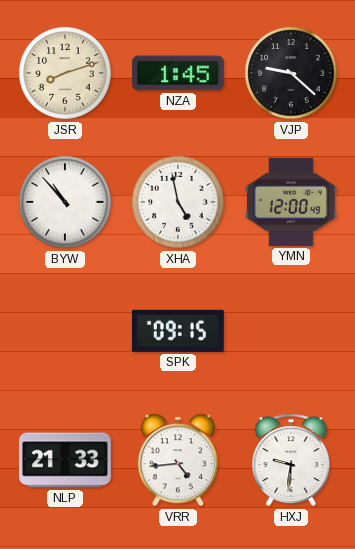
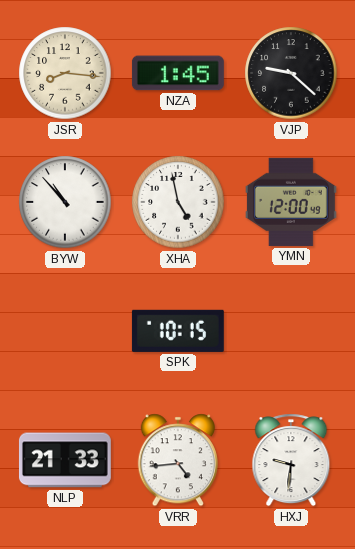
JSR: 8:12 -> 8:16
SPK: 09:15 -> 10:15
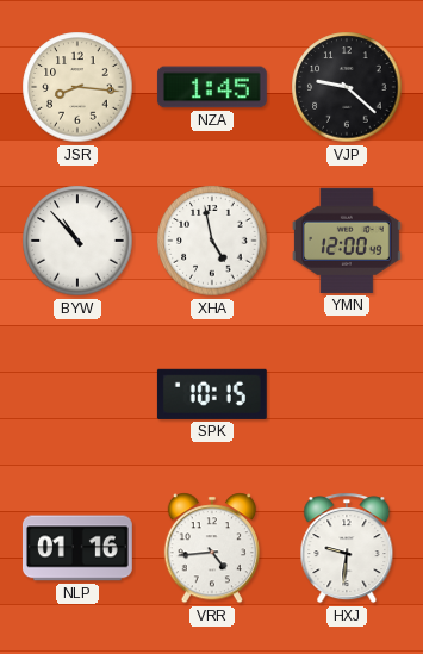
NLP: 21:33 -> 01:16
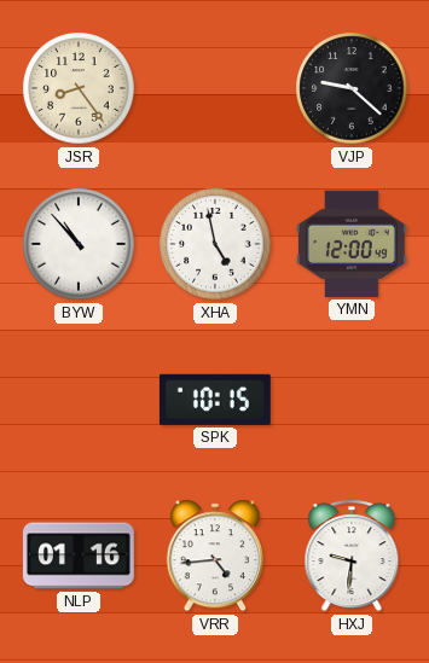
JSR: 8:16 -> 8:24
NZA: 1:45 -> none
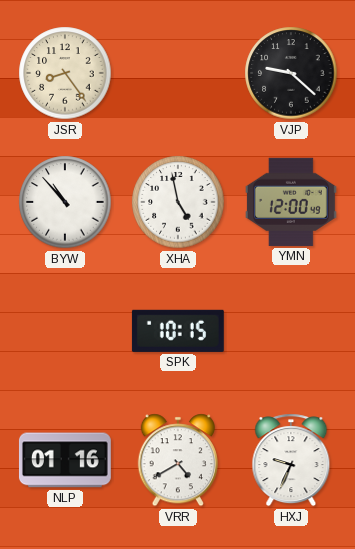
VRR: 4:44 -> 4:40
HXJ: 9:31 -> 9:34
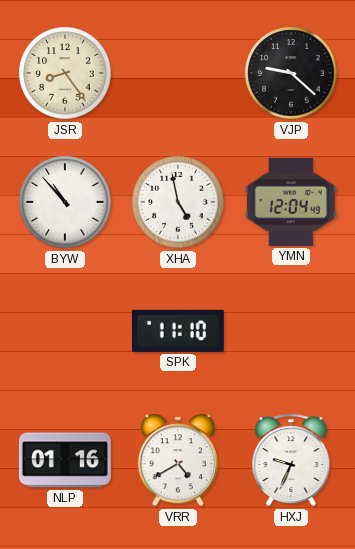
YMN: 12:00 -> 12:04
SPK: 10:15 -> 11:10
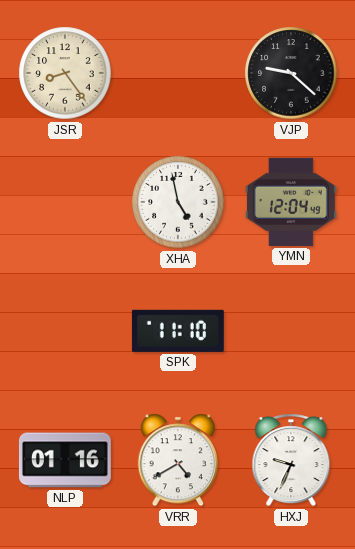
BYW: 10:53 -> none
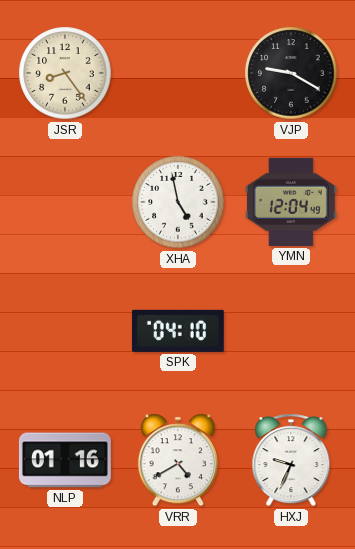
VJP: 9:22 -> 9:20
SPK: 11:10 -> 04:10
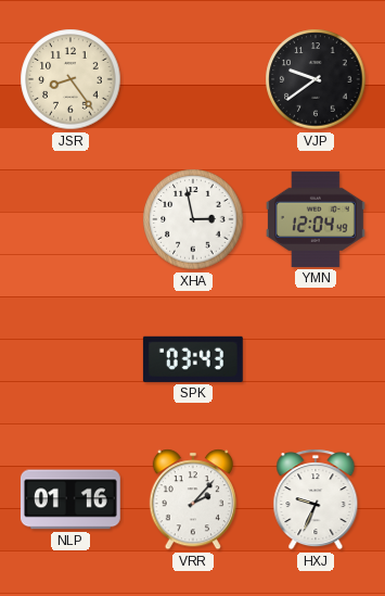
VJP: 9:20 -> 9:39
XHA: 4:58 -> 2:58
SPK: 04:10 -> 03:43
VRR: 4:40 -> 2:07
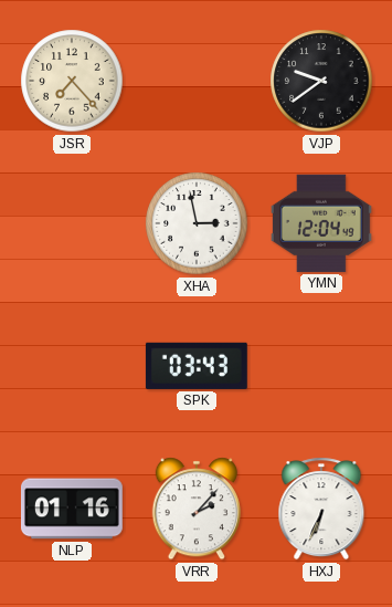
JSR: 8:24 -> 7:23
HXJ: 9:34 -> 6:34
